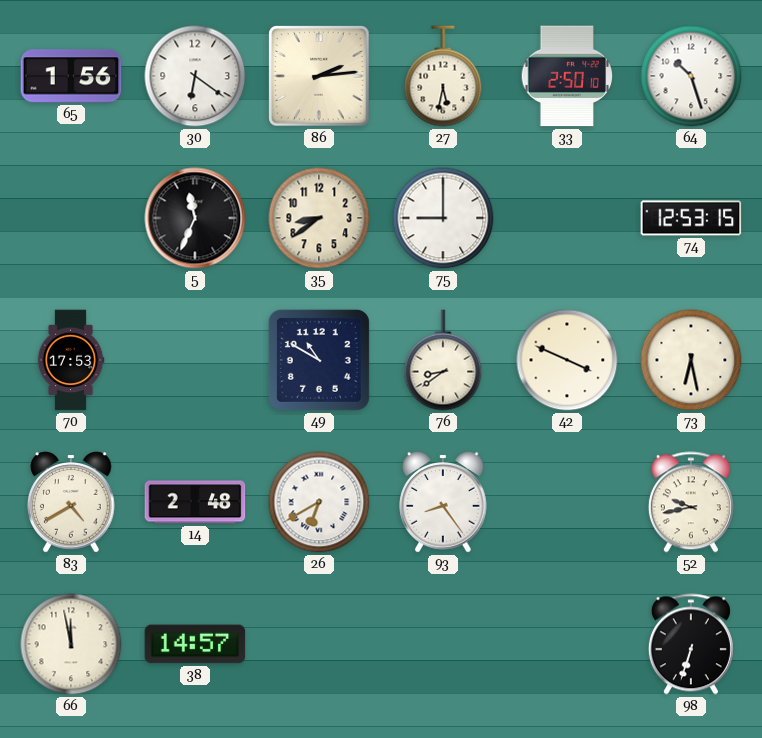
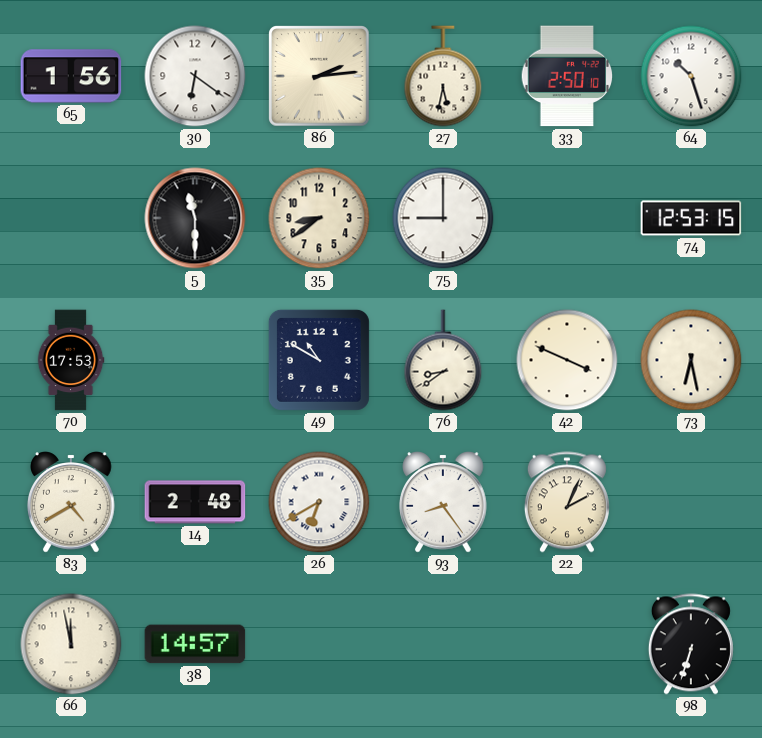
5: 11:34 -> 11:30
22: none -> 2:04
52: 9:43 -> none
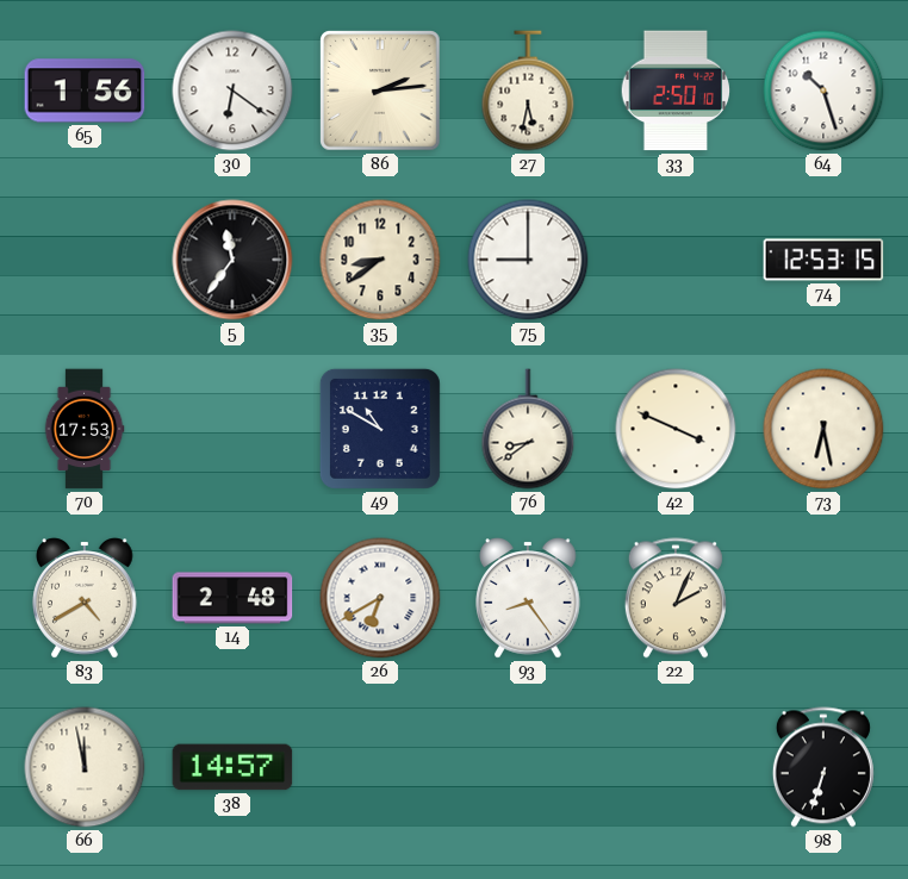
5: 11:30 -> 11:36
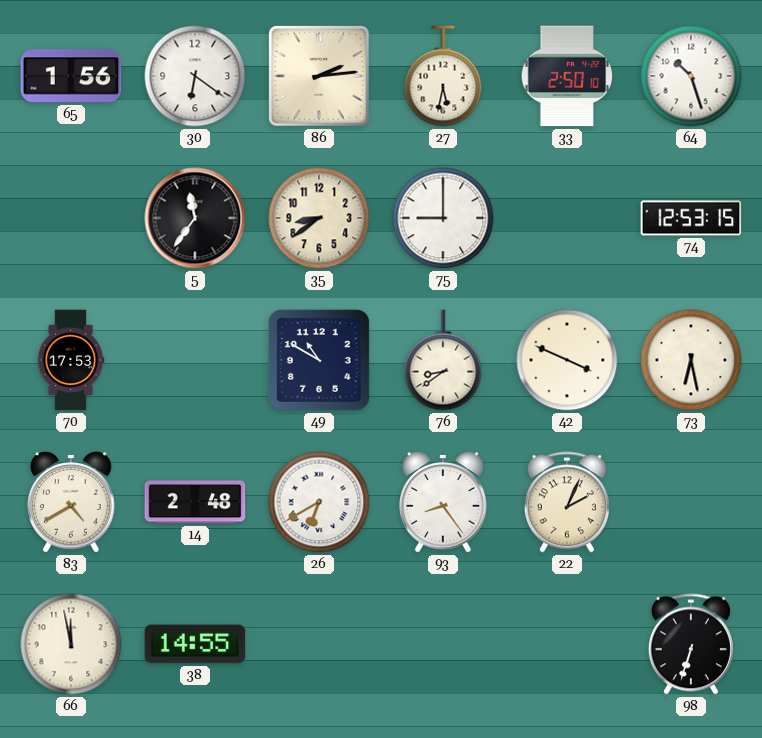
38: 14:57 -> 14:55
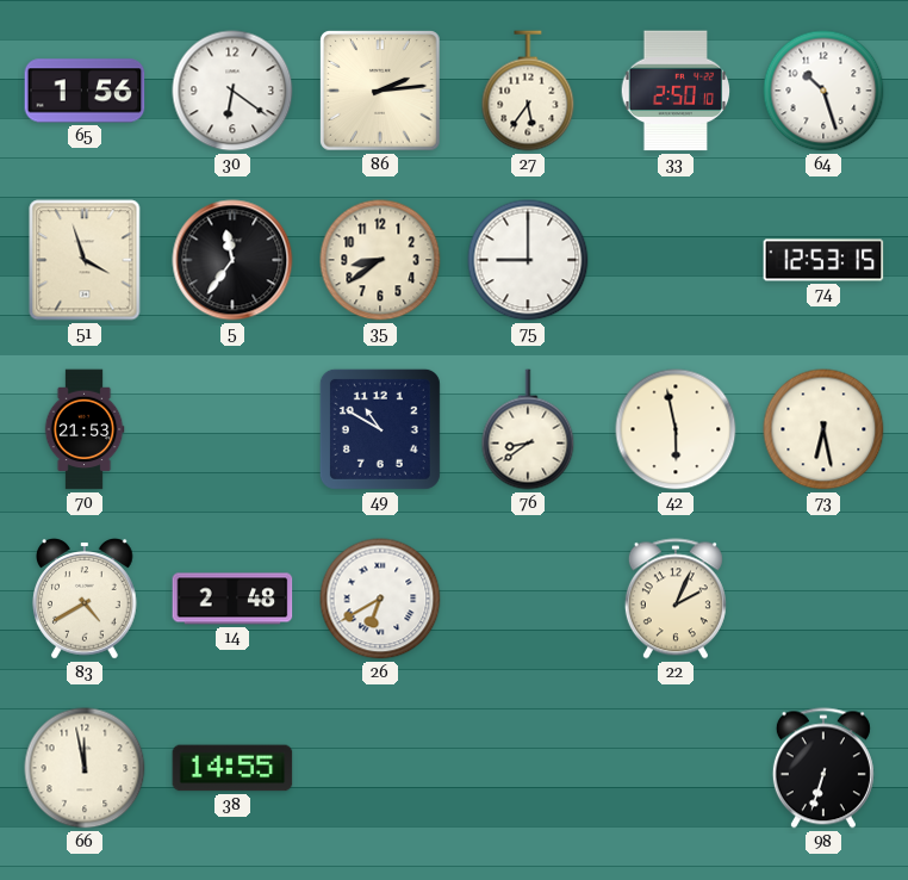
27: 5:32 -> 5:36
51: none -> 3:57
70: 17:53 -> 21:53
42: 3:49 -> 5:58
93: 8:24 -> none
